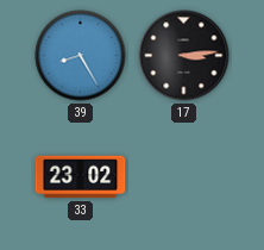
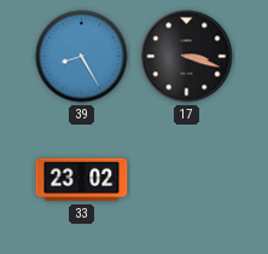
17: 3:14 -> 3:18
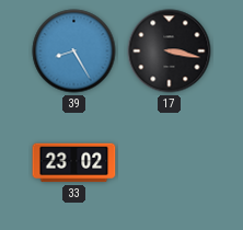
17: 3:18 -> 3:17
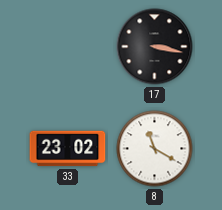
39: 8:25 -> none
8: none -> 11:20
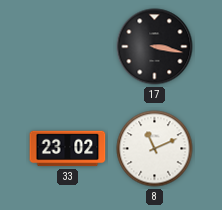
8: 11:20 -> 11:11
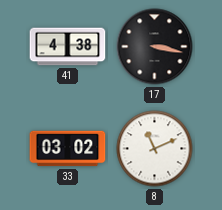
41: none -> 4:38
33: 23:02 -> 03:02
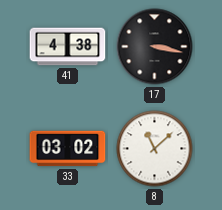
8: 11:11 -> 11:08
